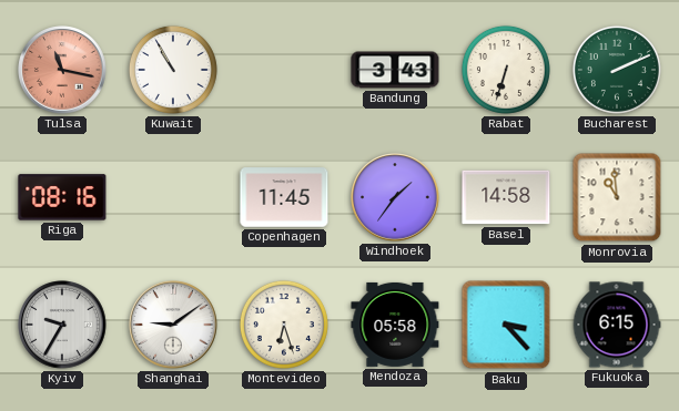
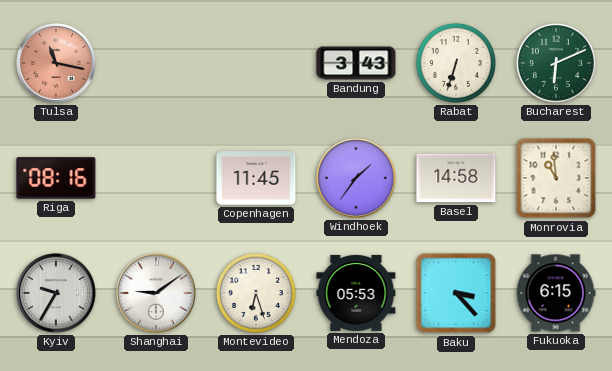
Kuwait: 10:55 -> none
Bucharest: 2:11 -> 6:11
Mendoza: 05:58 -> 05:53
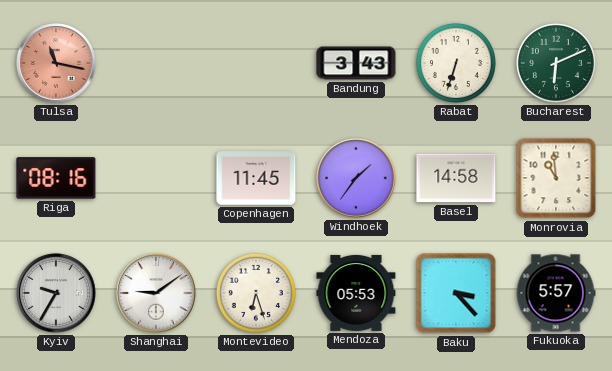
Fukuoka: 6:15 -> 5:57
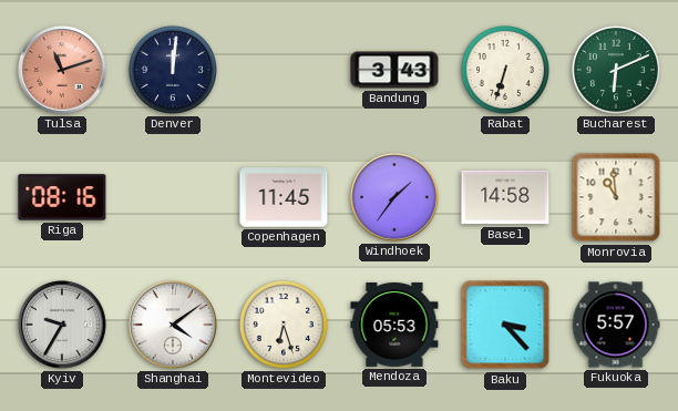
Tulsa: 11:17 -> 11:12
Denver: none -> 12:01
Shanghai: 9:09 -> 4:09
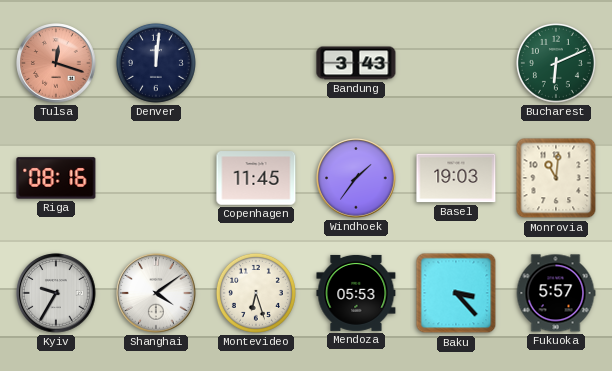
Tulsa: 11:12 -> 12:18
Rabat: 6:33 -> none
Basel: 14:58 -> 19:03
Monrovia: 10:59 -> 11:01
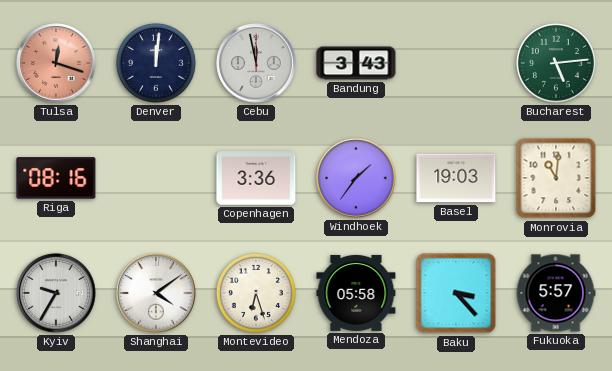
Cebu: none -> 11:58
Bucharest: 6:11 -> 5:14
Copenhagen: 11:45 -> 3:36
Mendoza: 05:53 -> 05:58
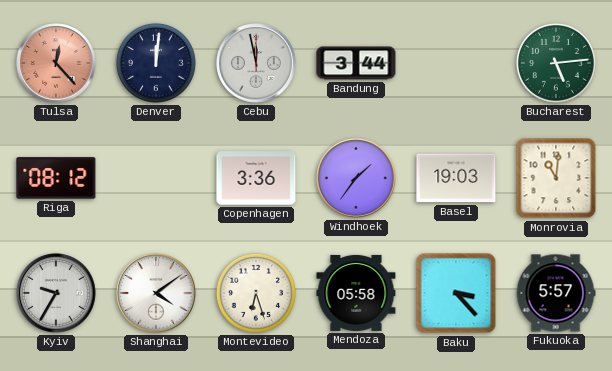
Tulsa: 12:18 -> 12:23
Bandung: 3:43 -> 3:44
Riga: 08:16 -> 08:12
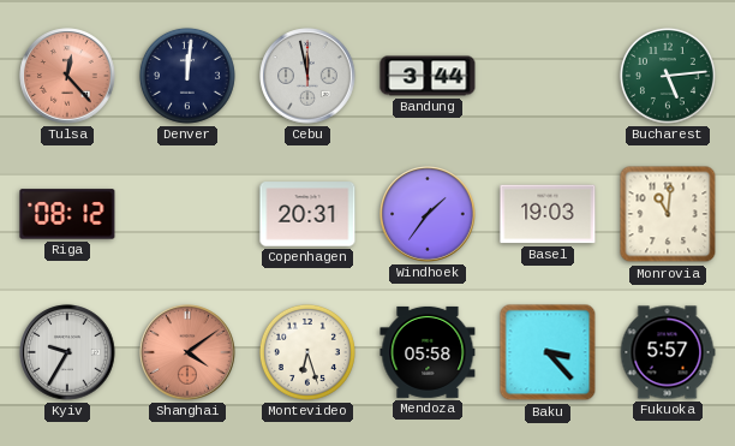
Copenhagen: 3:36 -> 20:31
Shanghai dial: white -> salmon
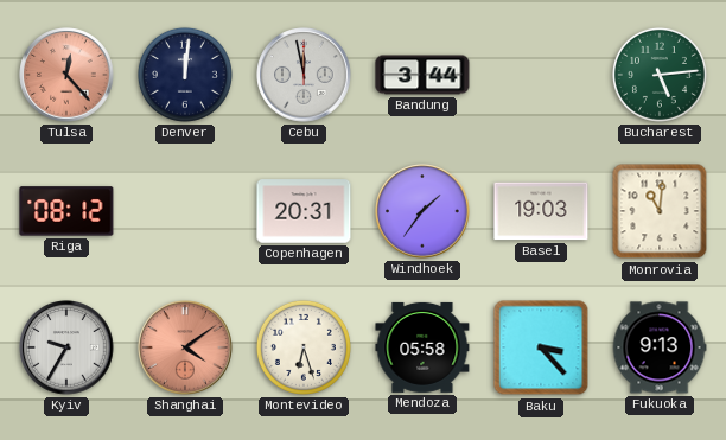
Fukuoka: 5:57 -> 9:13
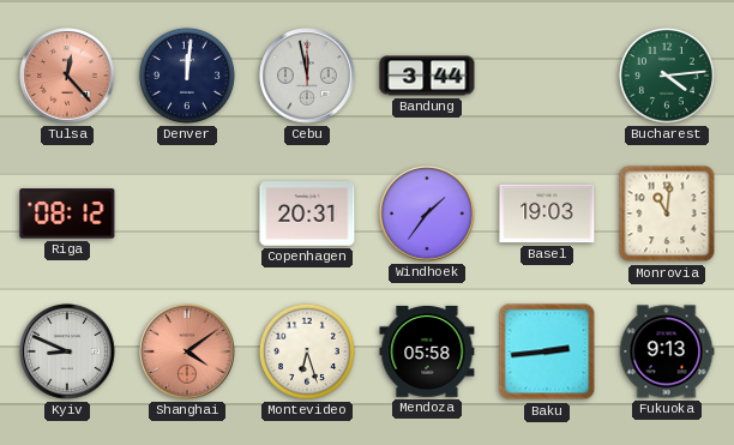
Bucharest: 5:14 -> 4:14
Kyiv: 9:35 -> 8:49
Baku: 3:23 -> 2:44
